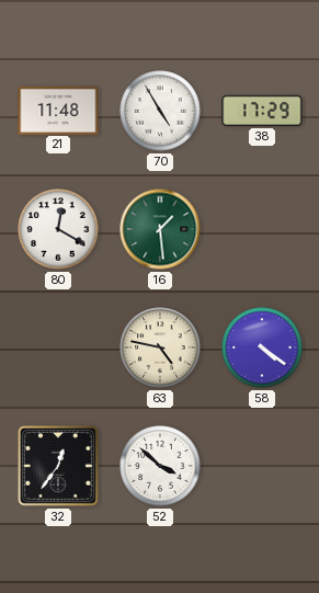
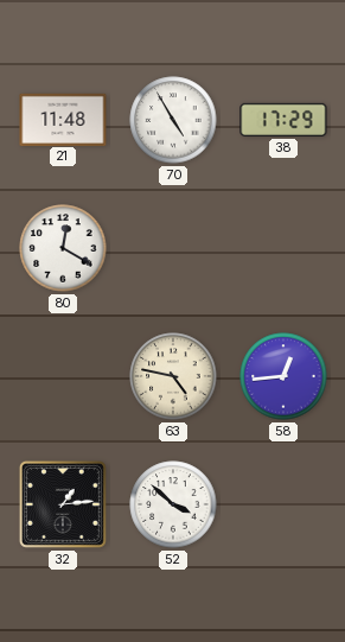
16: 1:29 -> none
58: 4:21 -> 12:44
32: 12:36 -> 1:14
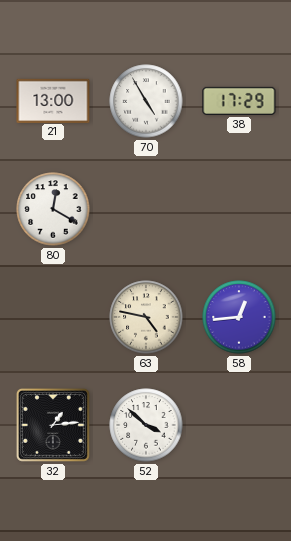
21: 11:48 -> 13:00
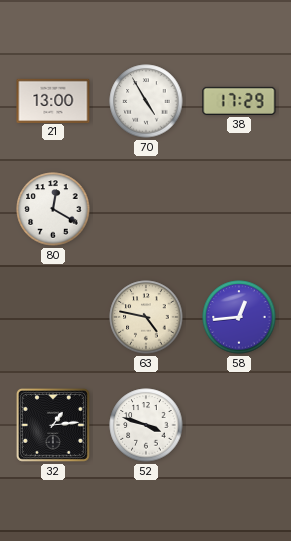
52: 3:52 -> 3:48
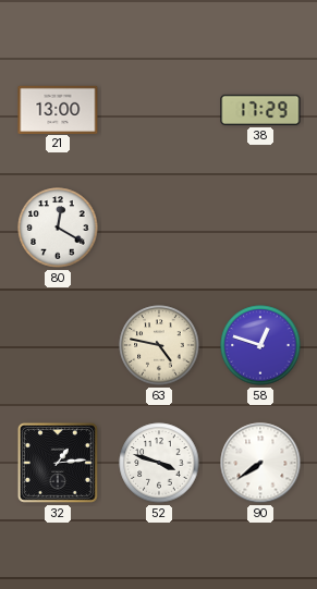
70: 4:55 -> none
58: 12:44 -> 12:48
90: none -> 7:39
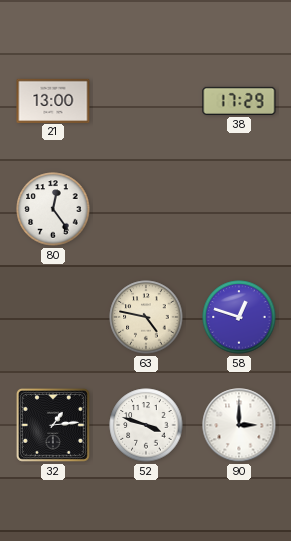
80: 12:20 -> 12:24
90: 7:39 -> 3:00
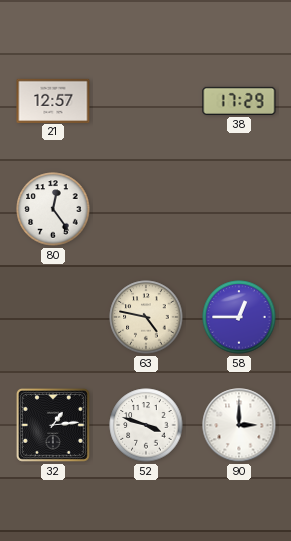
21: 13:00 -> 12:57
58: 12:48 -> 12:45
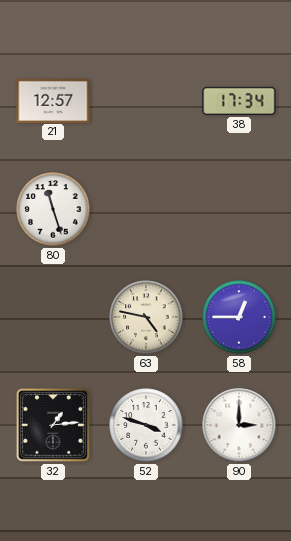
38: 17:29 -> 17:34
80: 12:24 -> 11:27
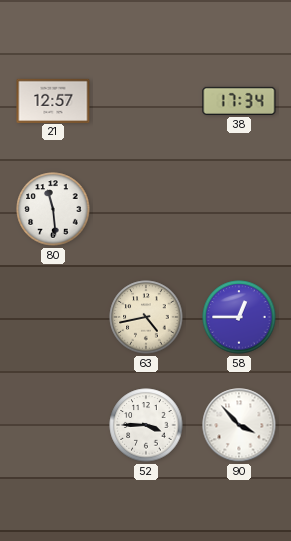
80: 11:27 -> 11:29
63: 4:47 -> 4:43
32: 1:14 -> none
52: 3:48 -> 3:45
90: 3:00 -> 3:53
